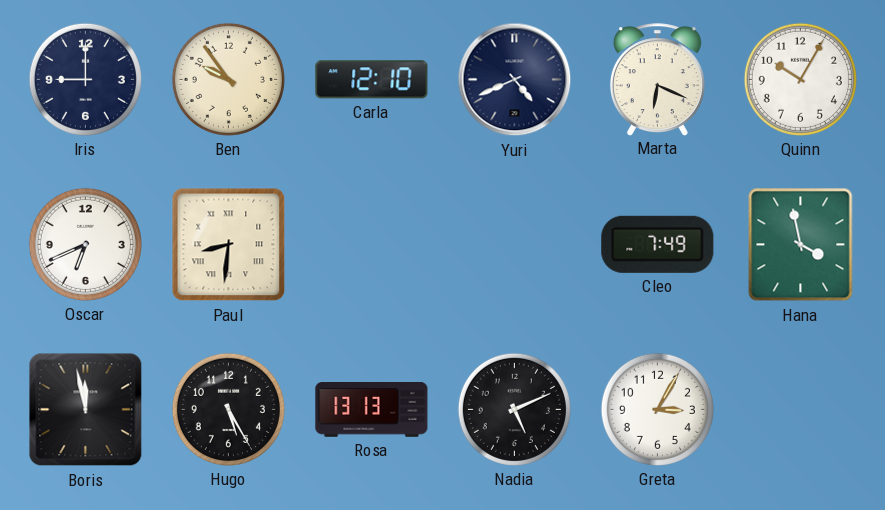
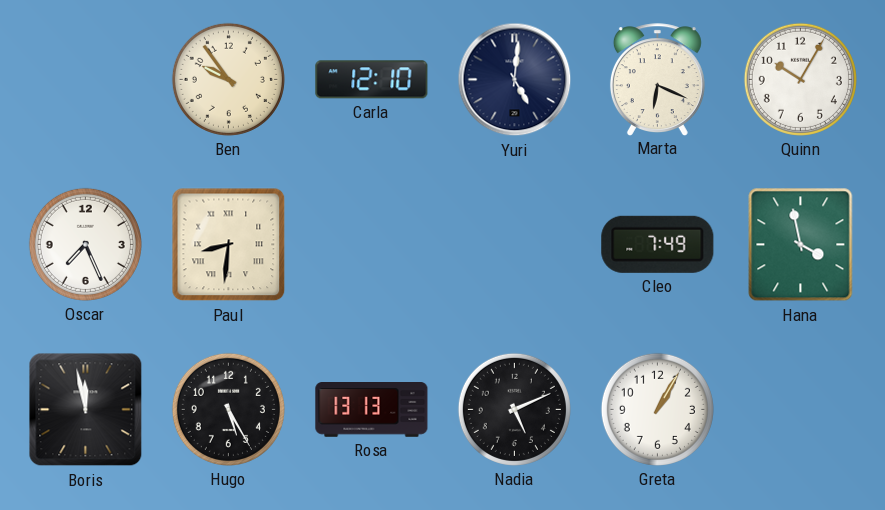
Iris: 9:00 -> none
Yuri: 4:41 -> 5:01
Oscar: 6:41 -> 7:26
Greta: 3:05 -> 1:05
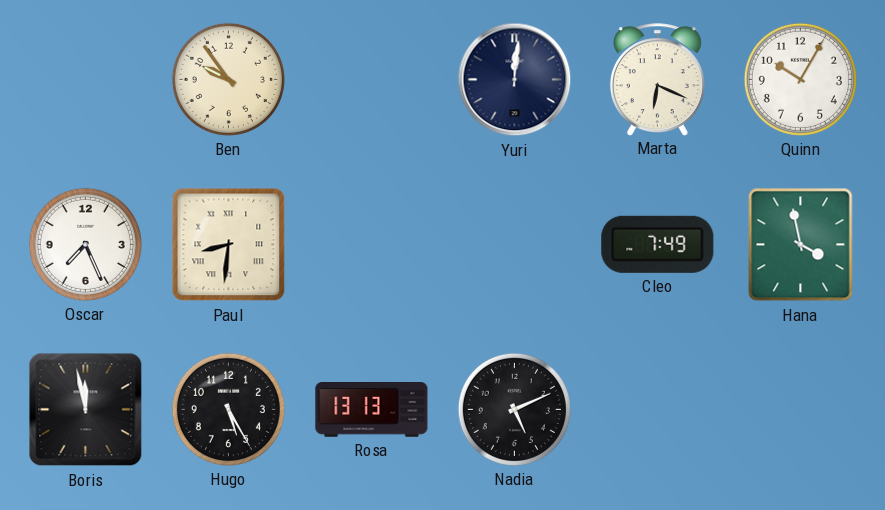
Carla: 12:10 -> none
Yuri: 5:01 -> 12:01
Greta: 1:05 -> none
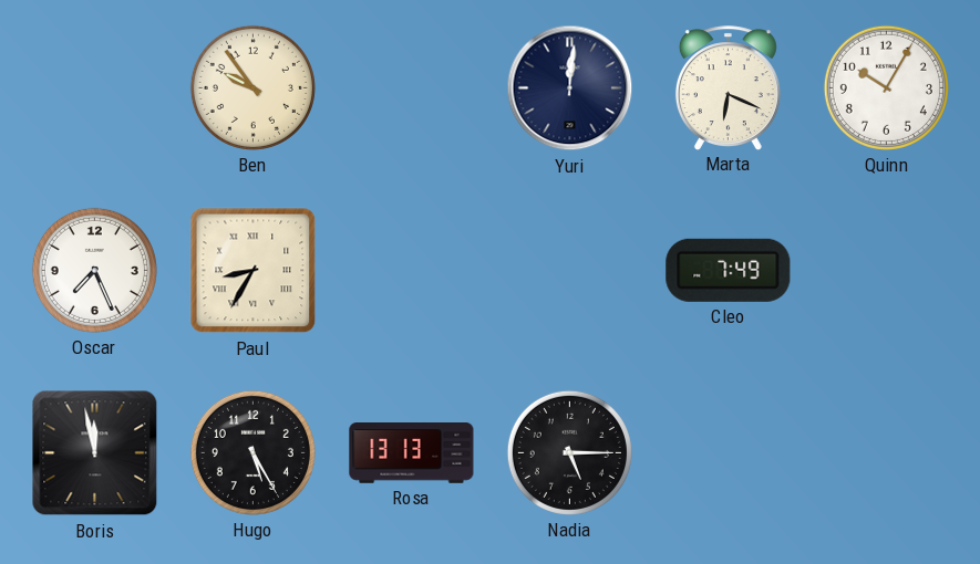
Paul: 8:31 -> 8:35
Hana: 3:58 -> none
Nadia: 5:11 -> 5:15
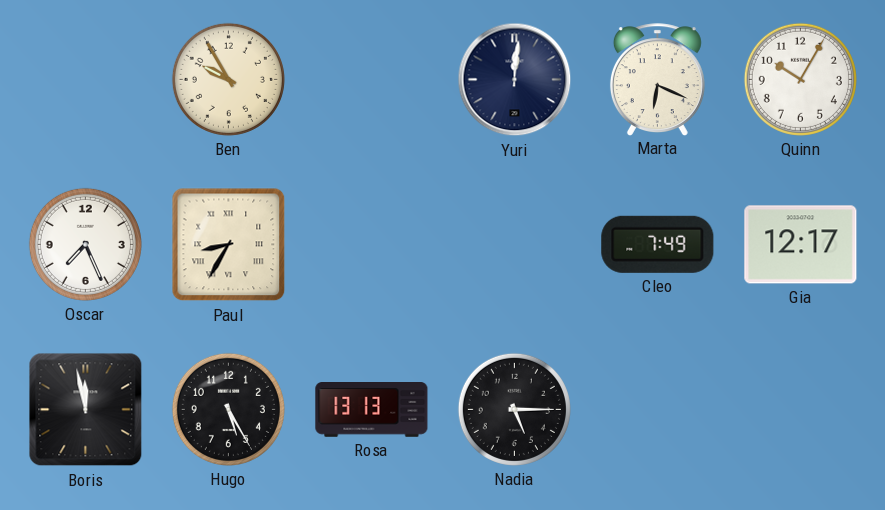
Ben: 9:54 -> 9:55
Gia: none -> 12:17
